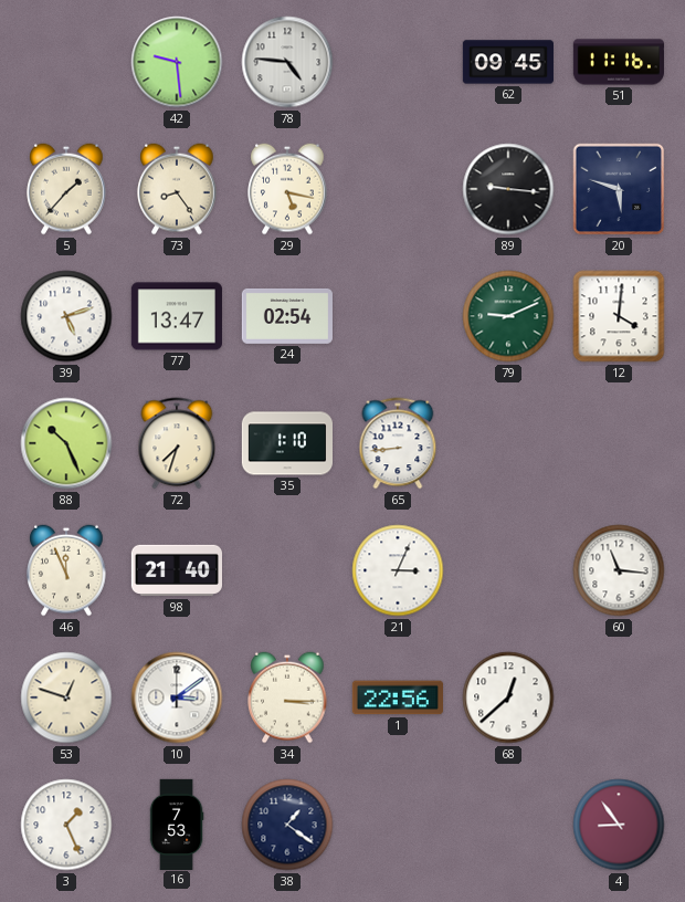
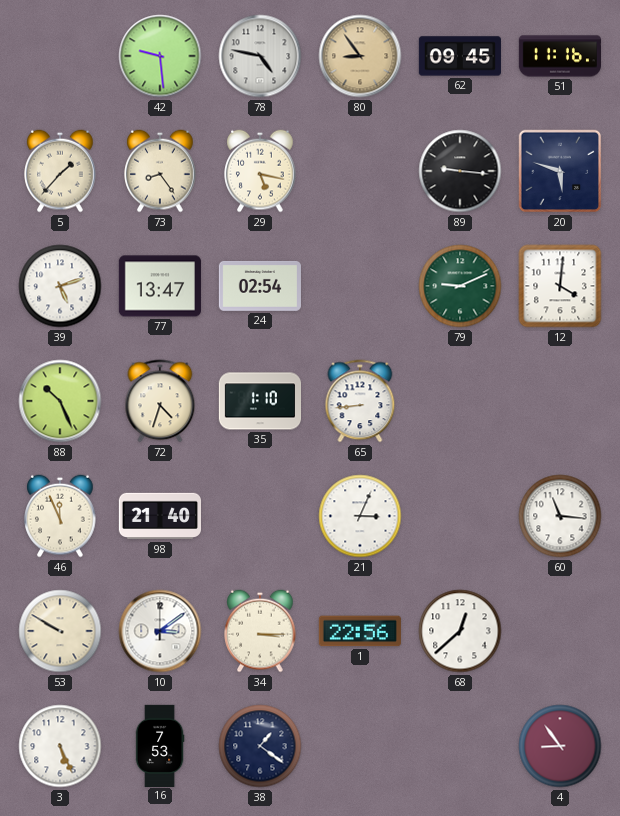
78: 4:46 -> 4:47
80: none -> 8:54
72: 7:33 -> 4:33
53: 12:48 -> 9:50
3: 1:26 -> 5:26
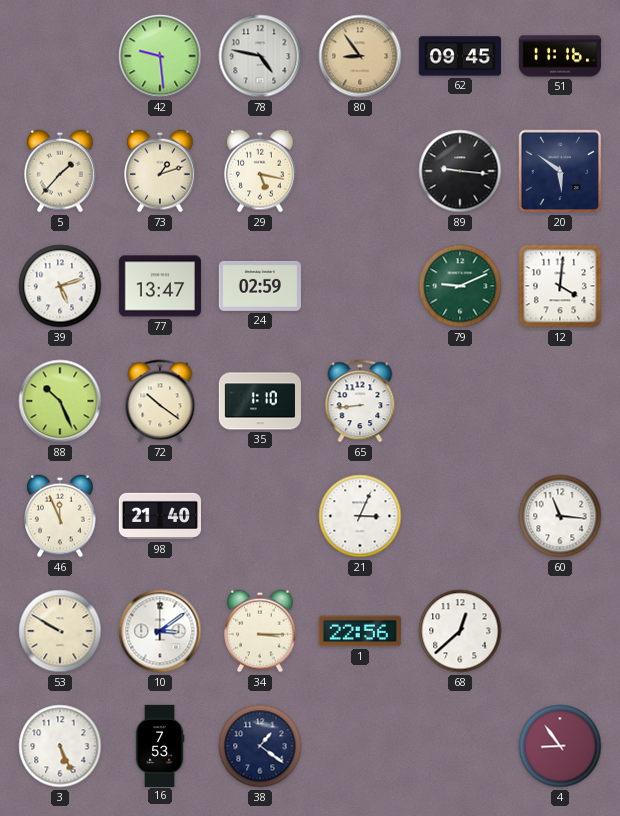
73: 8:24 -> 1:12
20: 5:48 -> 5:51
24: 02:54 -> 02:59
72: 4:33 -> 10:21
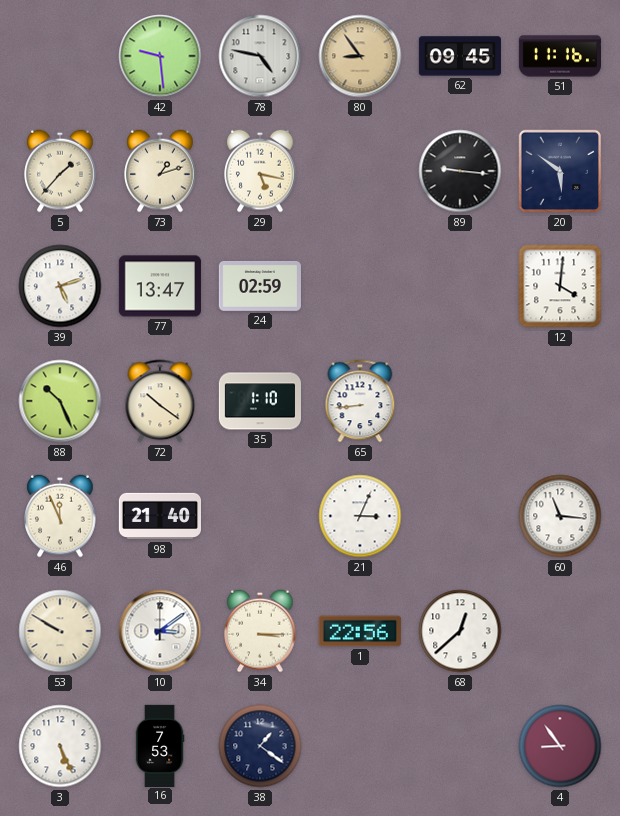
79: 9:11 -> none
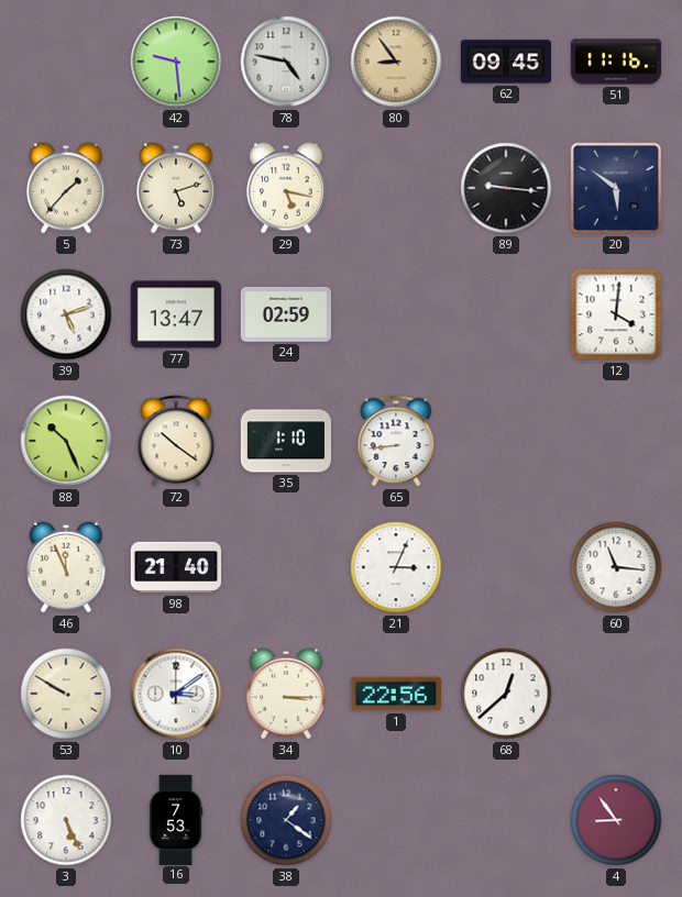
73: 1:12 -> 5:12
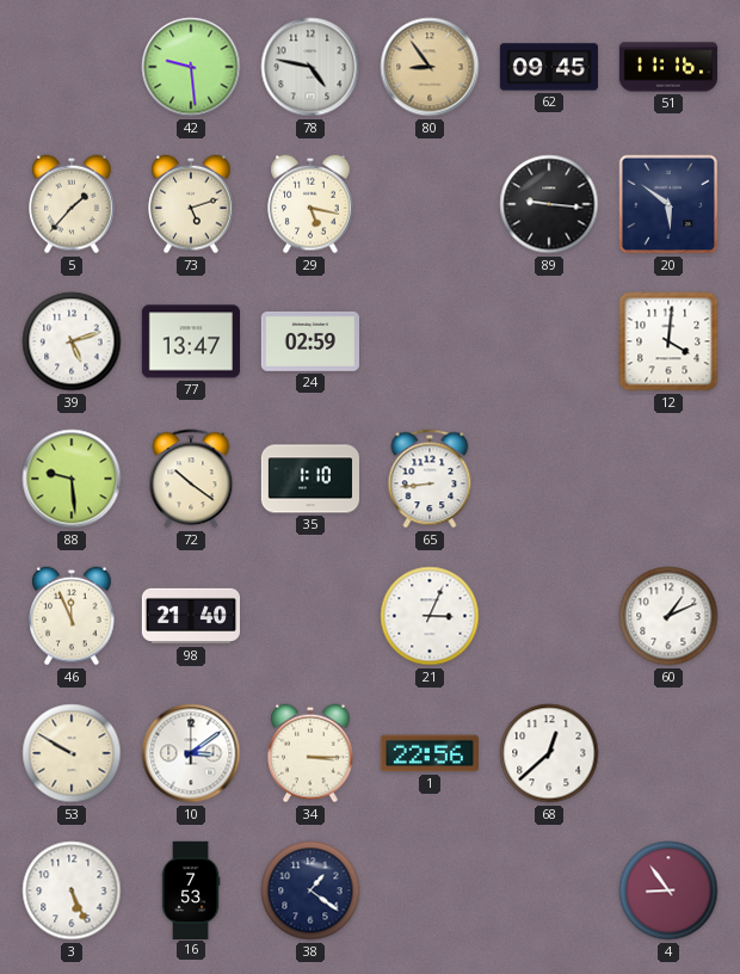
88: 10:26 -> 9:29
60: 11:16 -> 1:11
